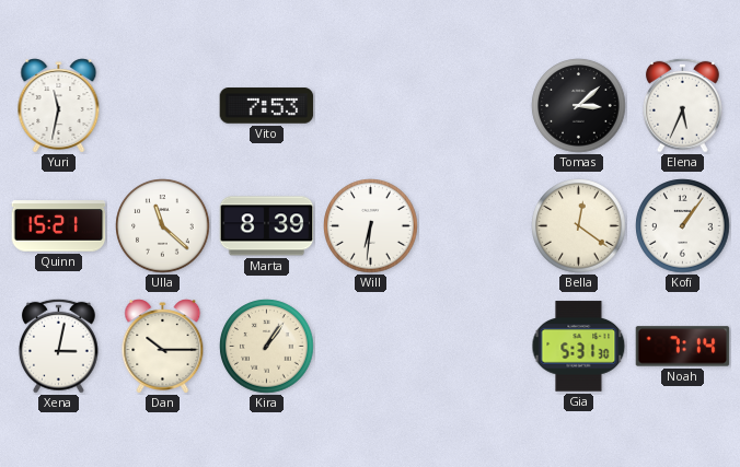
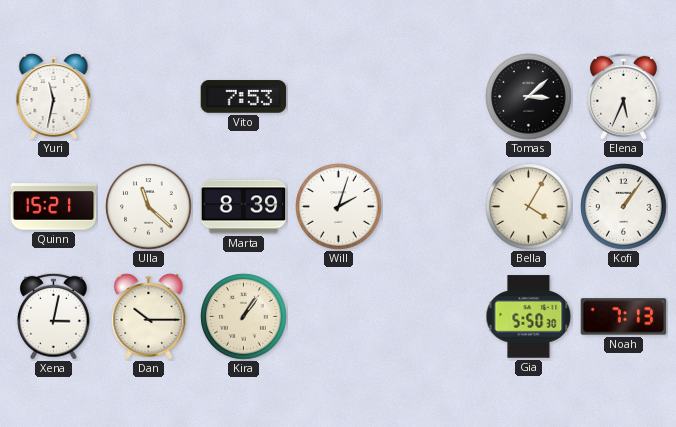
Will: 6:31 -> 2:03
Bella: 12:21 -> 4:05
Gia: 5:31 -> 5:50
Noah: 7:14 -> 7:13
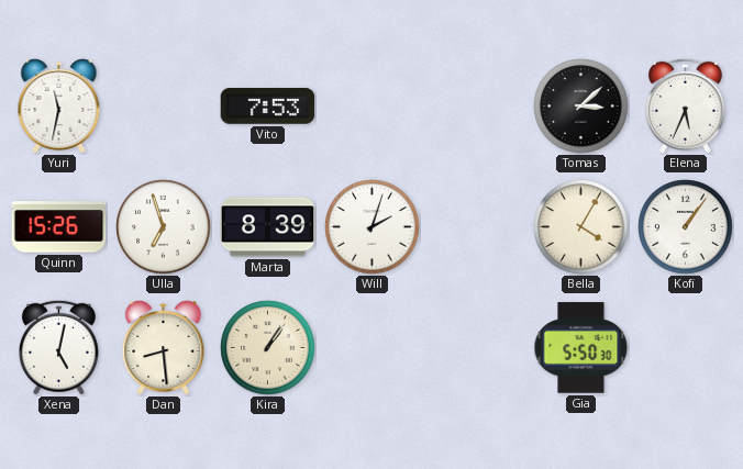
Quinn: 15:21 -> 15:26
Ulla: 11:22 -> 6:57
Xena: 3:02 -> 5:02
Dan: 10:15 -> 8:29
Noah: 7:13 -> none
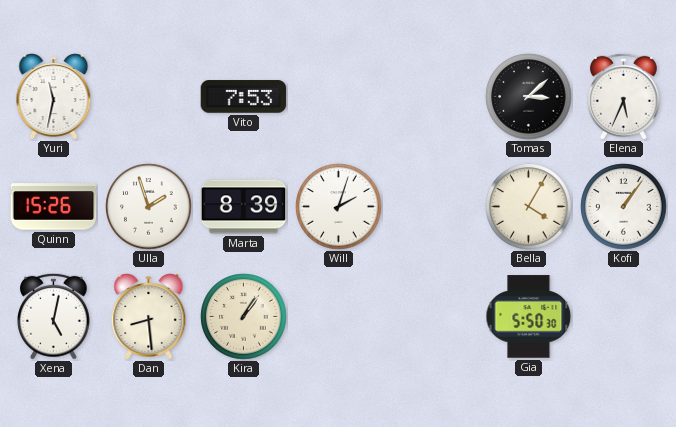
Ulla: 6:57 -> 1:57
